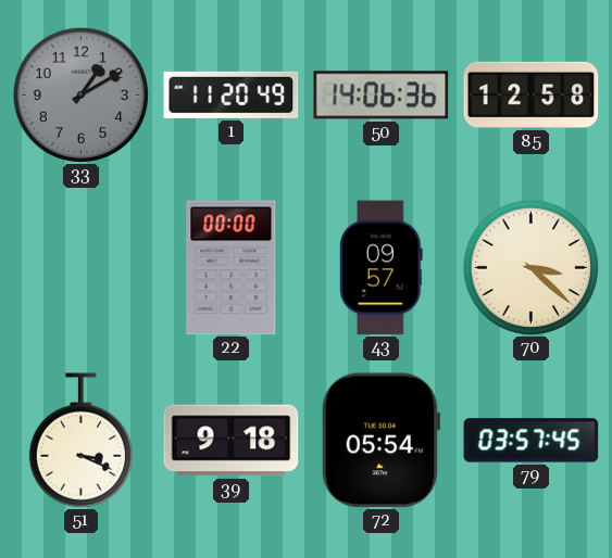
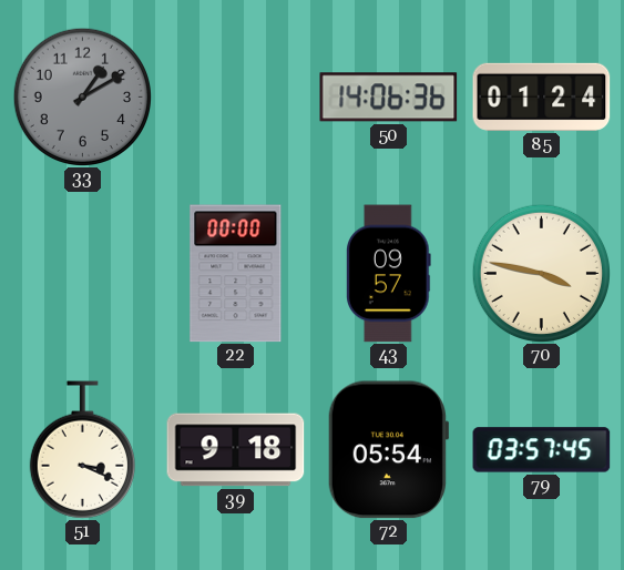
1: 11:20 -> none
85: 12:58 -> 01:24
70: 3:22 -> 3:47
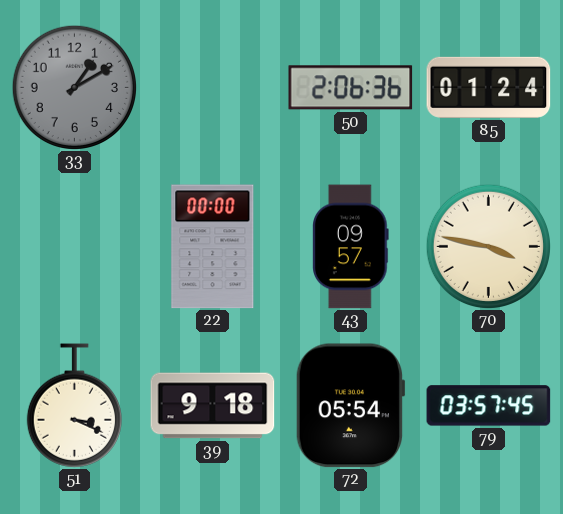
50: 14:06 -> 2:06
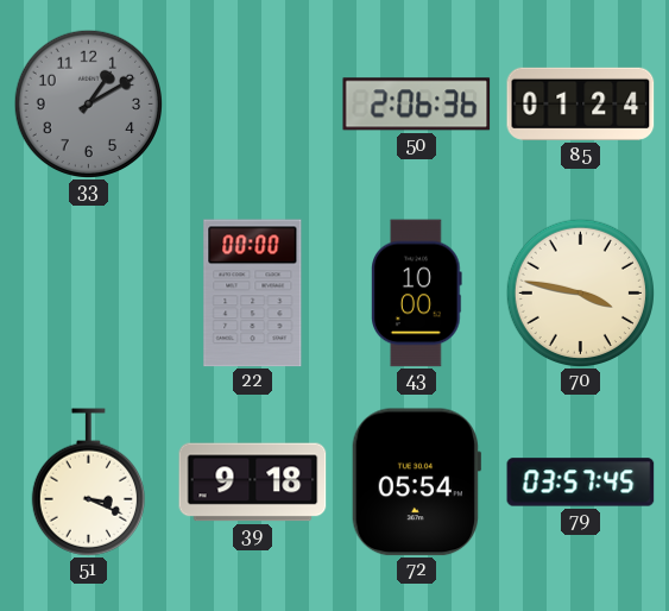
43: 09:57 -> 10:00
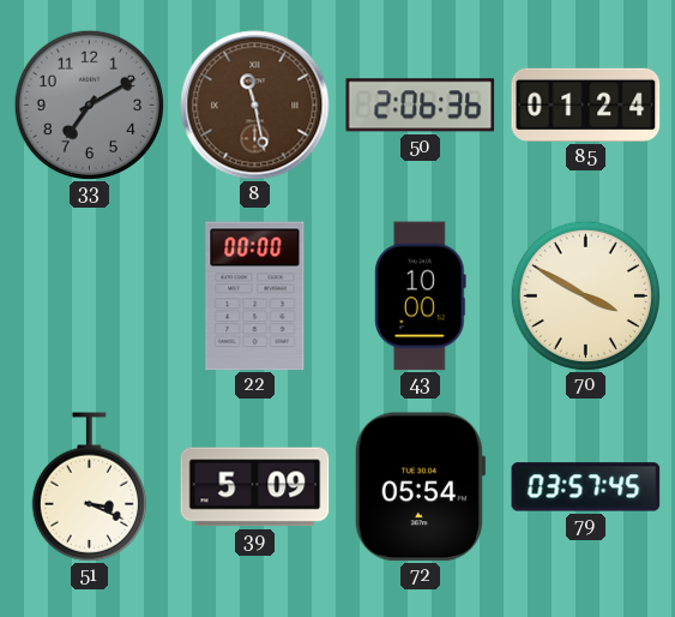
33: 1:10 -> 7:10
8: none -> 11:28
70: 3:47 -> 3:50
39: 9:18 -> 5:09
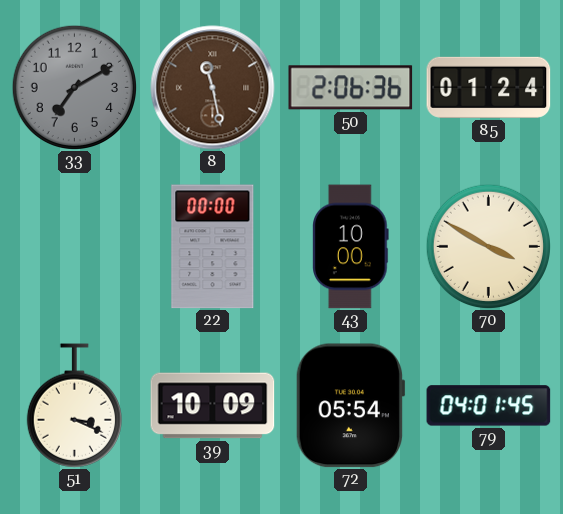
39: 5:09 -> 10:09
79: 03:57 -> 04:01
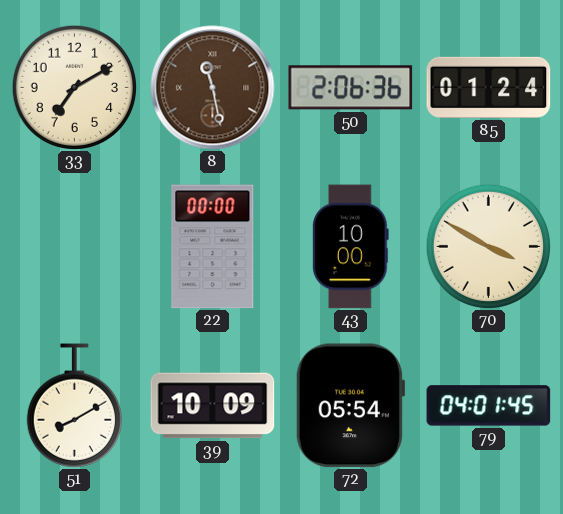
33 dial: grey -> cream
51: 3:19 -> 8:10
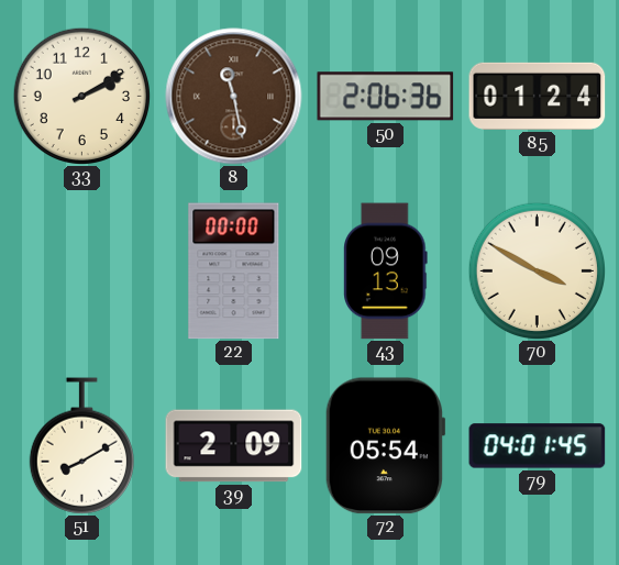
33: 7:10 -> 2:10
43: 10:00 -> 09:13
39: 10:09 -> 2:09
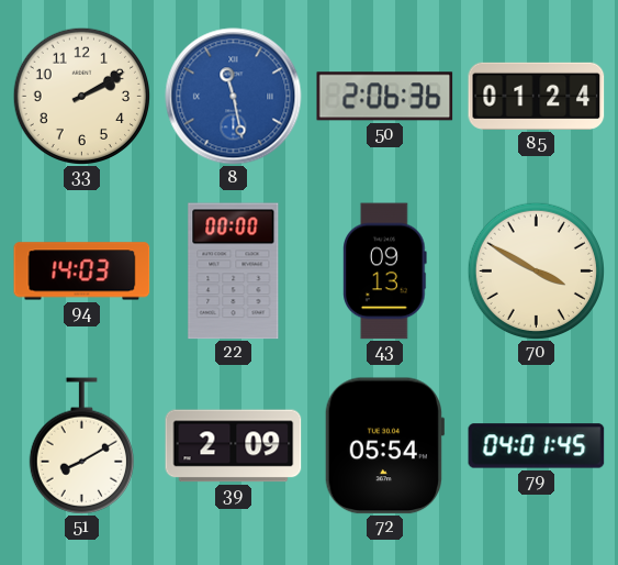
8 dial: brown -> blue
94: none -> 14:03
